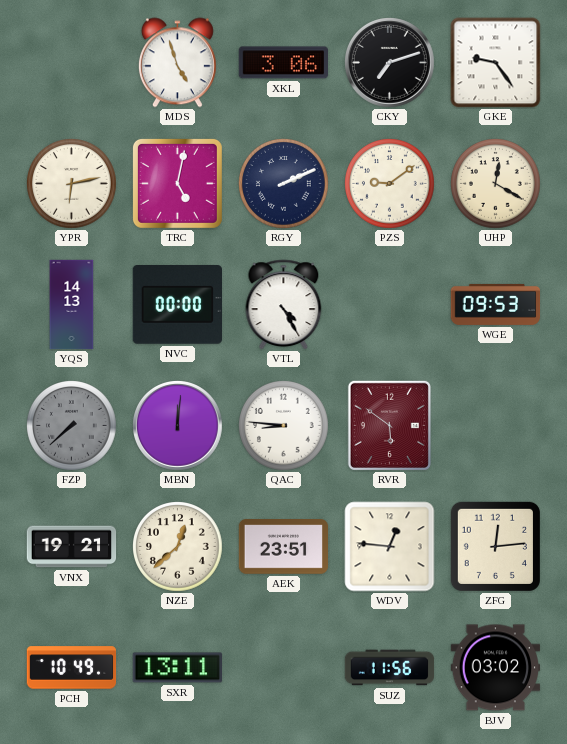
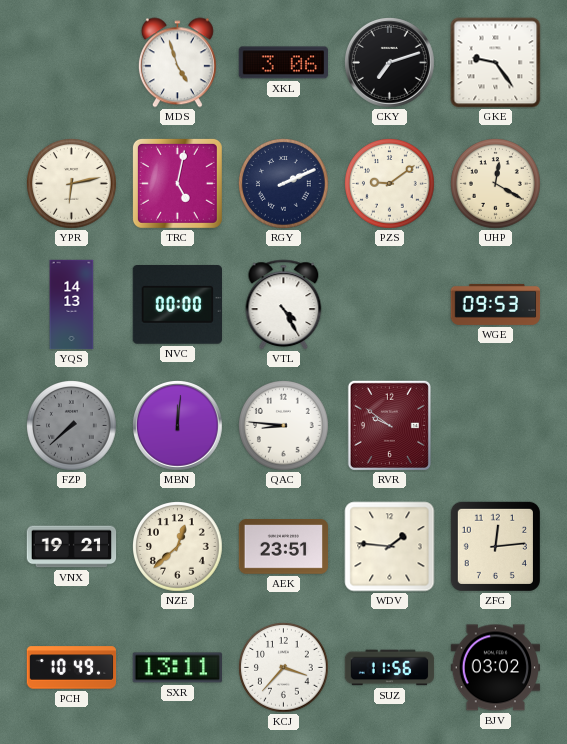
RVR: 5:51 -> 9:51
WDV: 12:46 -> 1:46
KCJ: none -> 3:37
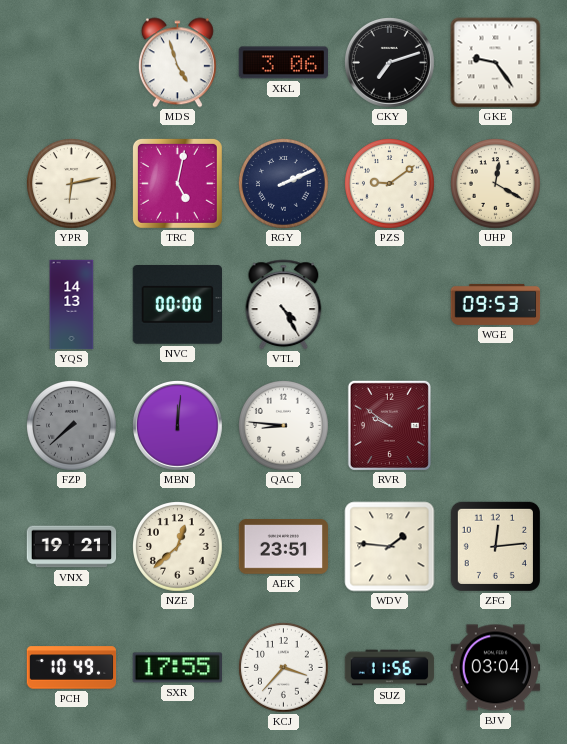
SXR: 13:11 -> 17:55
BJV: 03:02 -> 03:04
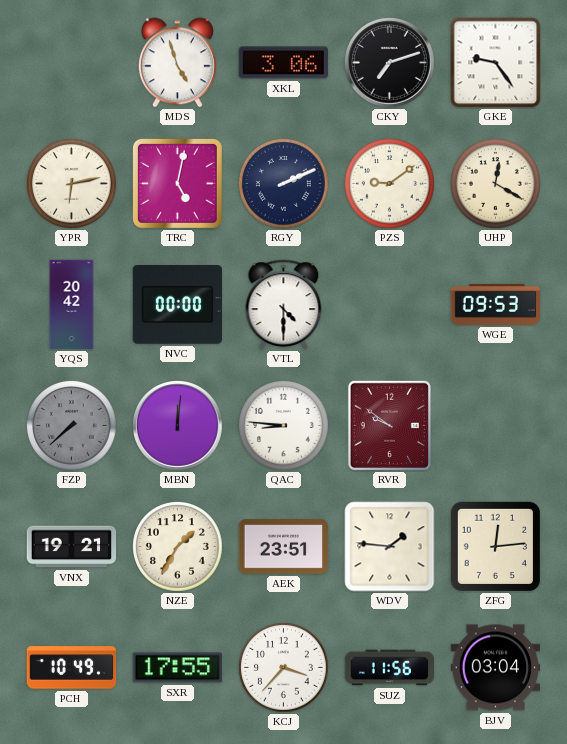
YQS: 14:13 -> 20:42
VTL: 4:25 -> 4:30
NZE: 12:38 -> 1:35
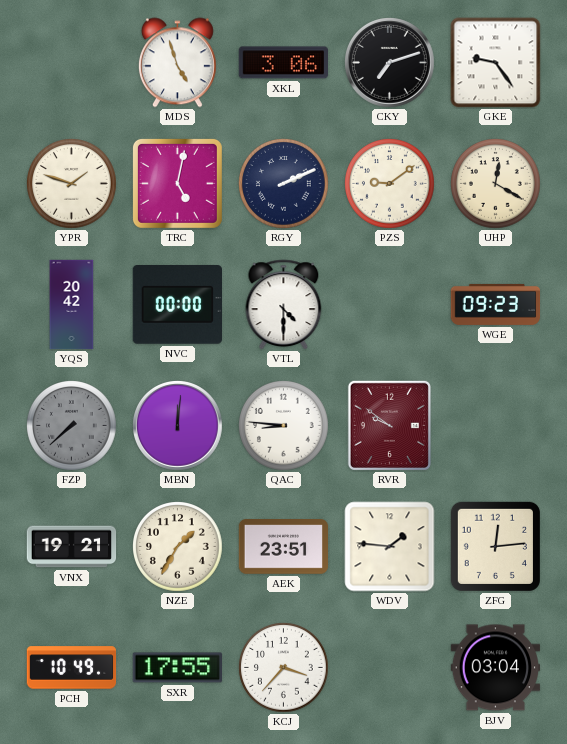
YPR: 6:13 -> 1:48
WGE: 09:53 -> 09:23
SUZ: 11:56 -> none
